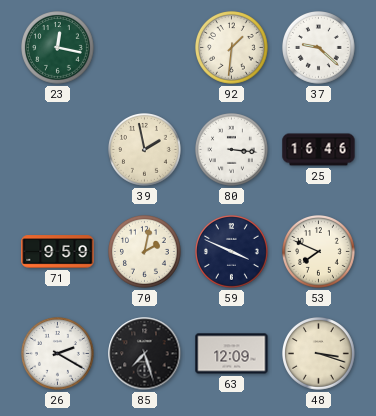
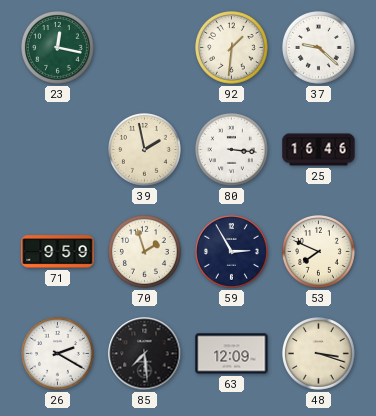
70: 2:02 -> 1:57
59: 3:49 -> 2:55
85: 7:27 -> 7:29
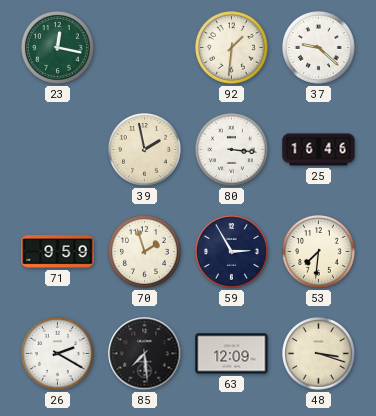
53: 7:49 -> 7:31
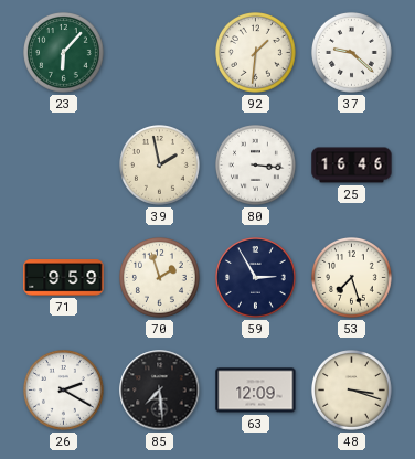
23: 12:17 -> 6:07
53: 7:31 -> 7:27
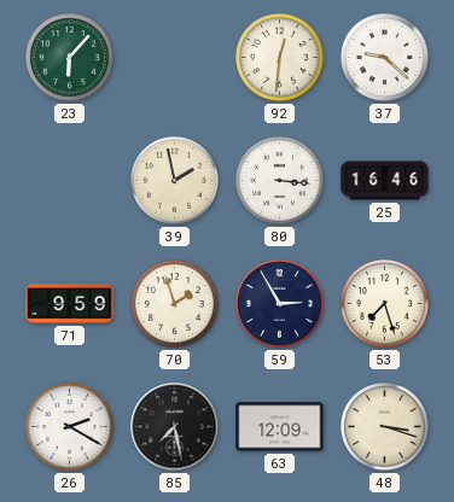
92: 1:31 -> 12:31
85: 7:29 -> 7:28
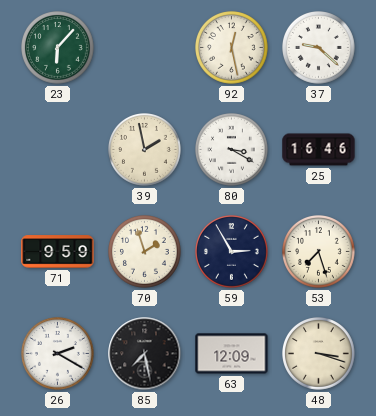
92: 12:31 -> 12:28
80: 3:16 -> 3:20
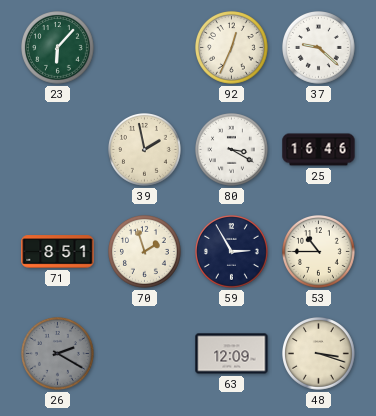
92: 12:28 -> 12:34
71: 9:59 -> 8:51
53: 7:27 -> 10:45
26 dial: white -> grey
85: 7:28 -> none
